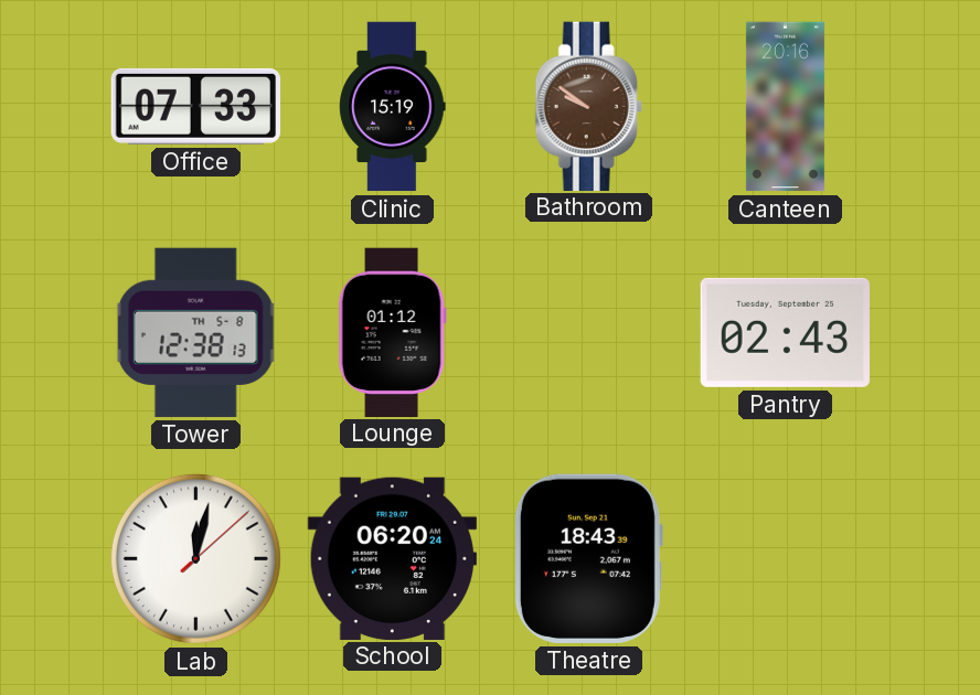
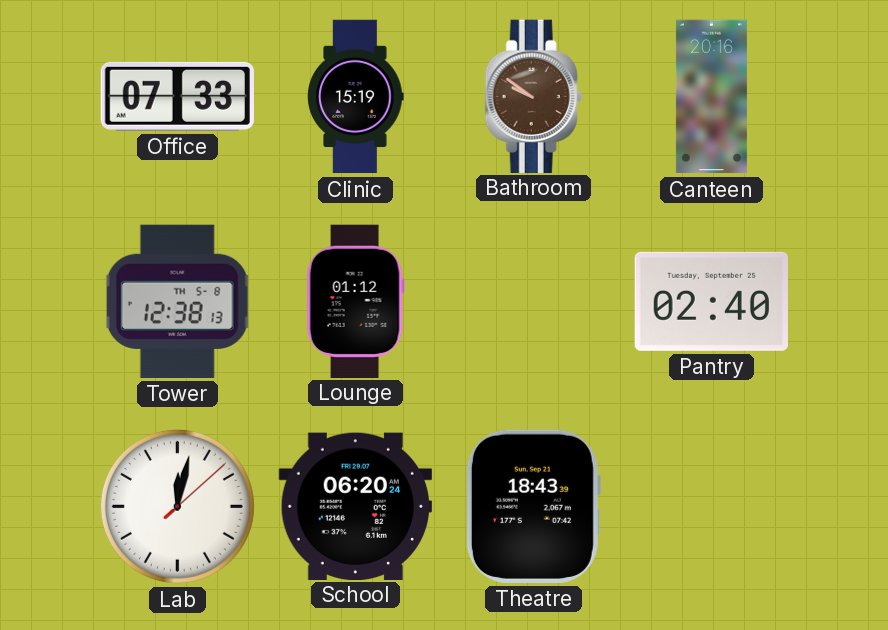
Pantry: 02:43 -> 02:40
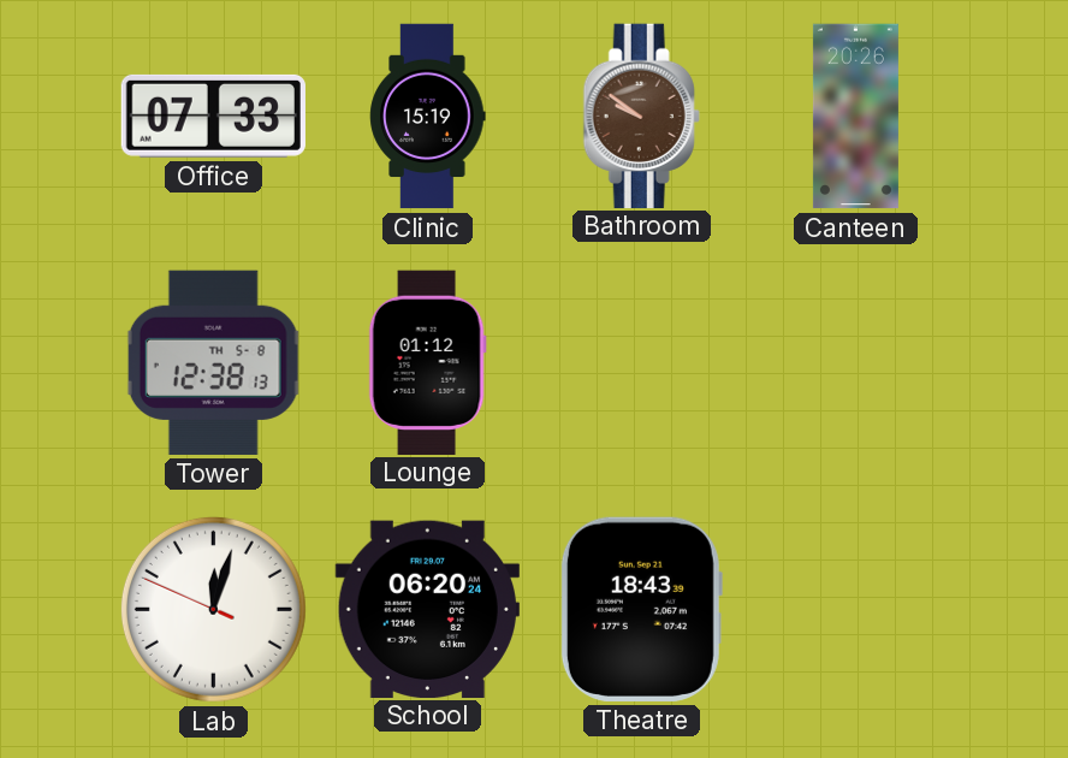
Canteen: 20:16 -> 20:26
Pantry: 02:40 -> none
Lab: 12:02:08 -> 12:02:49
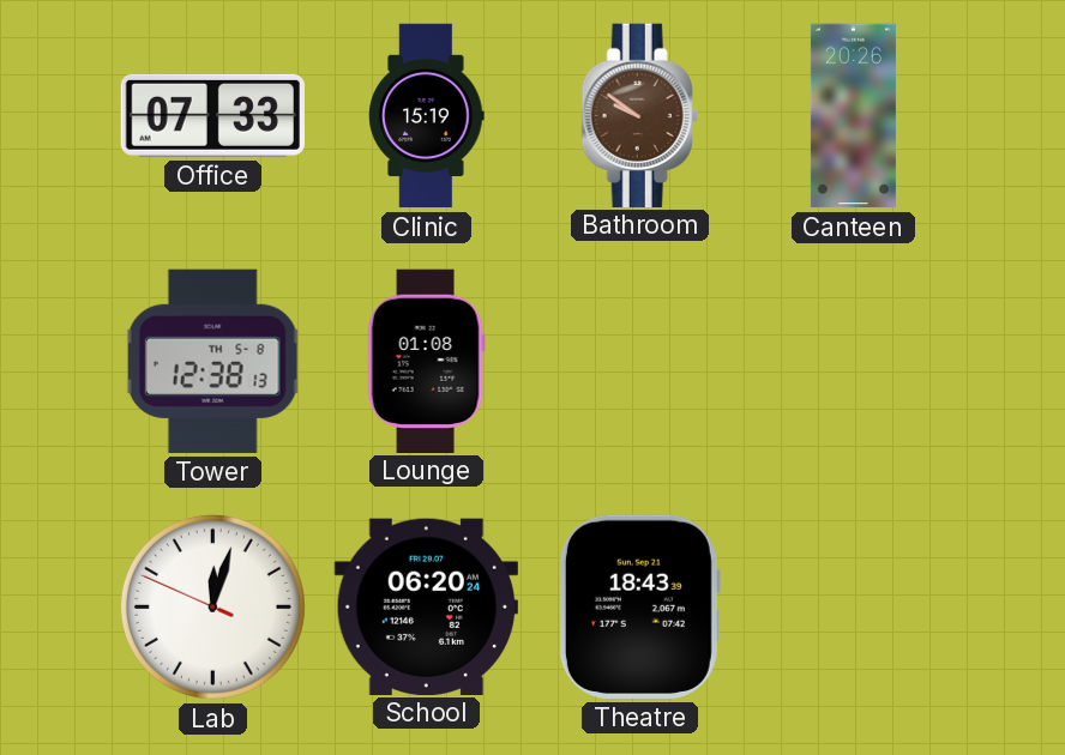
Lounge: 01:12 -> 01:08
